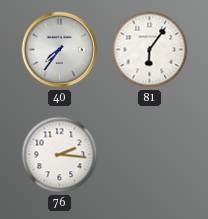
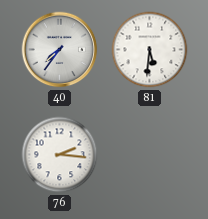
81: 6:06 -> 5:31
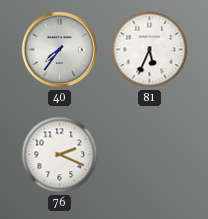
81: 5:31 -> 5:34
76: 2:16 -> 2:19
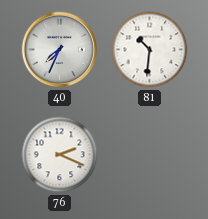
40: 7:36 -> 7:34
81: 5:34 -> 10:31
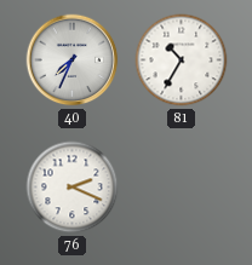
81: 10:31 -> 10:35
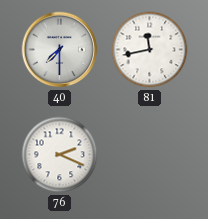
40: 7:34 -> 7:30
81: 10:35 -> 11:43
